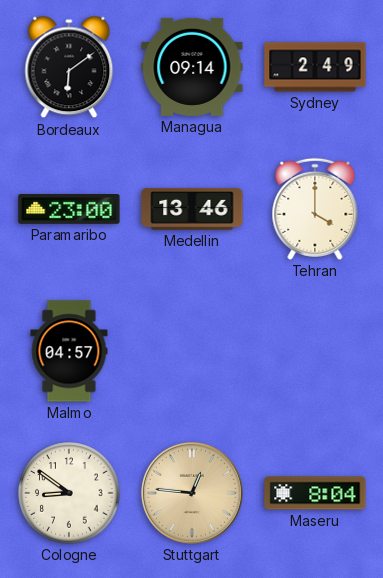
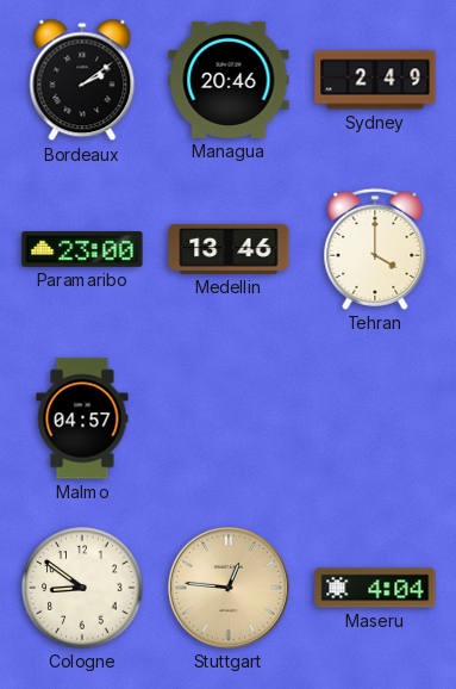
Bordeaux: 6:09 -> 2:09
Managua: 09:14 -> 20:46
Maseru: 8:04 -> 4:04
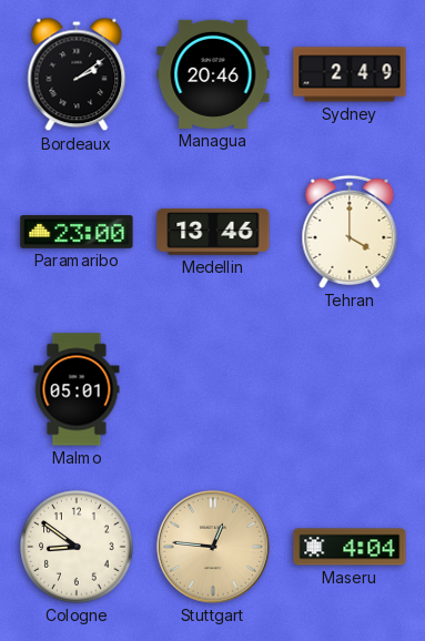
Malmo: 04:57 -> 05:01
